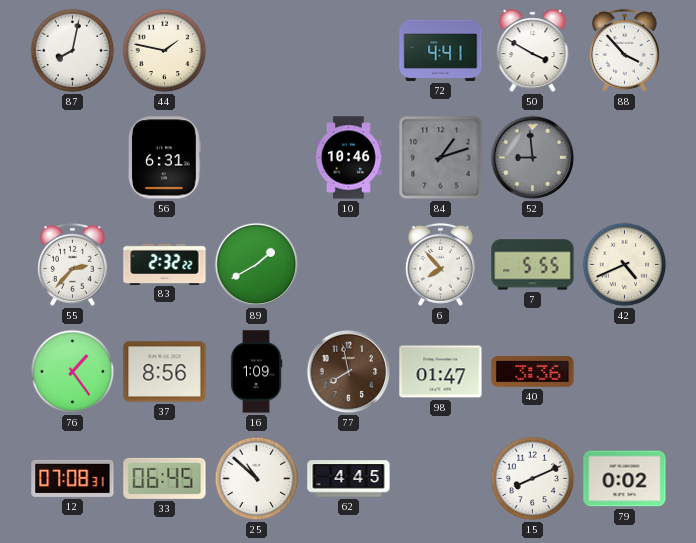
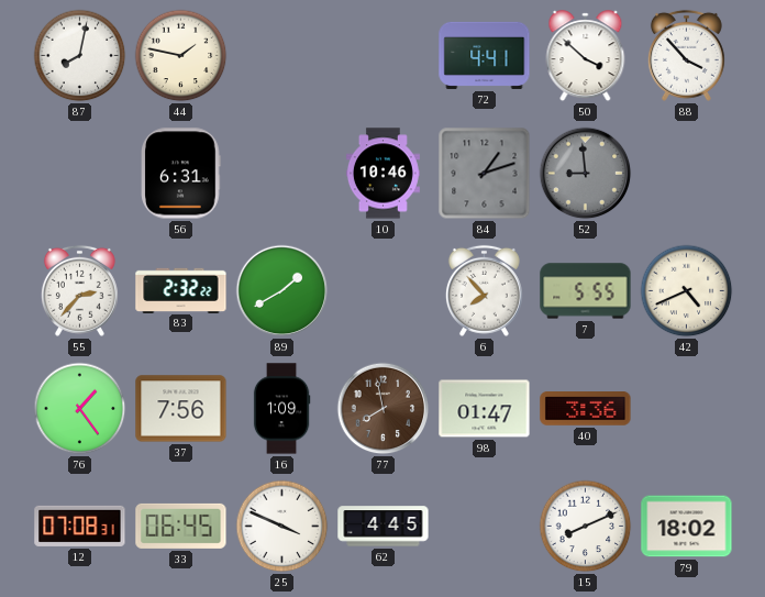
50: 3:50 -> 3:52
37: 8:56 -> 7:56
25: 10:52 -> 3:49
79: 0:02 -> 18:02
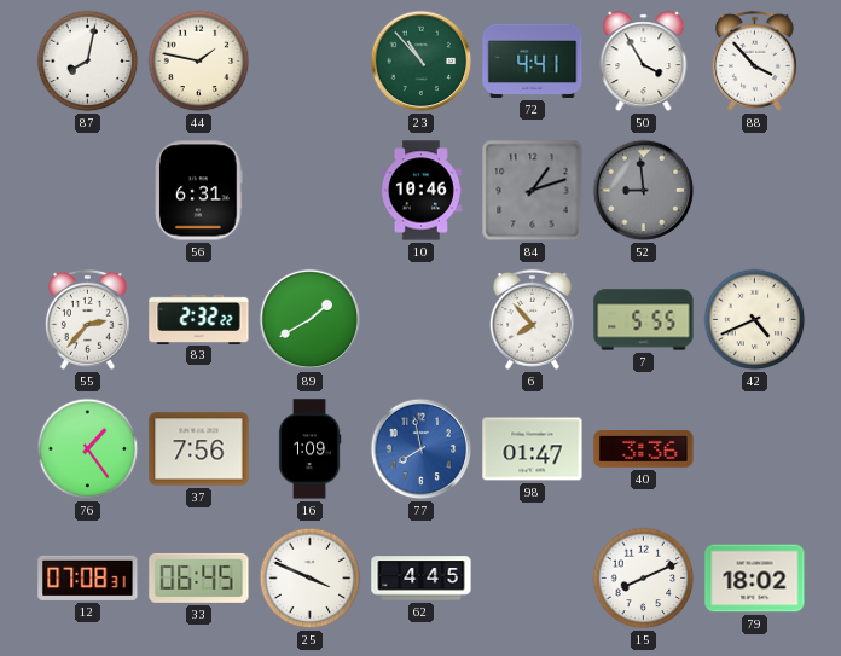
23: none -> 10:53
50: 3:52 -> 3:55
77 dial: brown -> blue
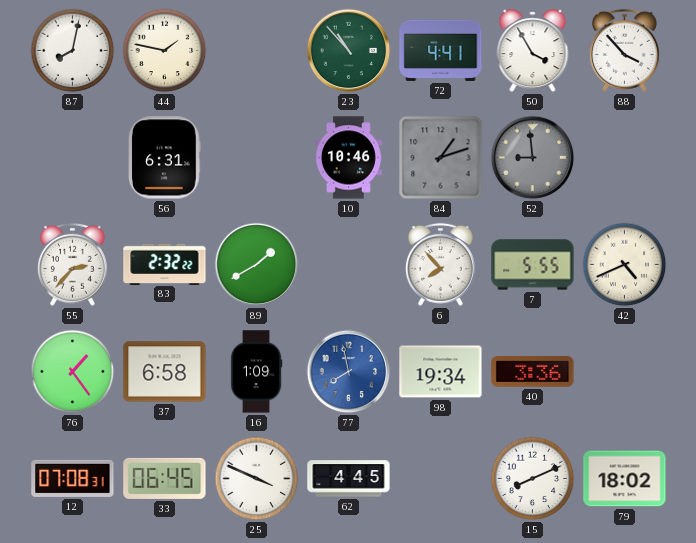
37: 7:56 -> 6:58
98: 01:47 -> 19:34
